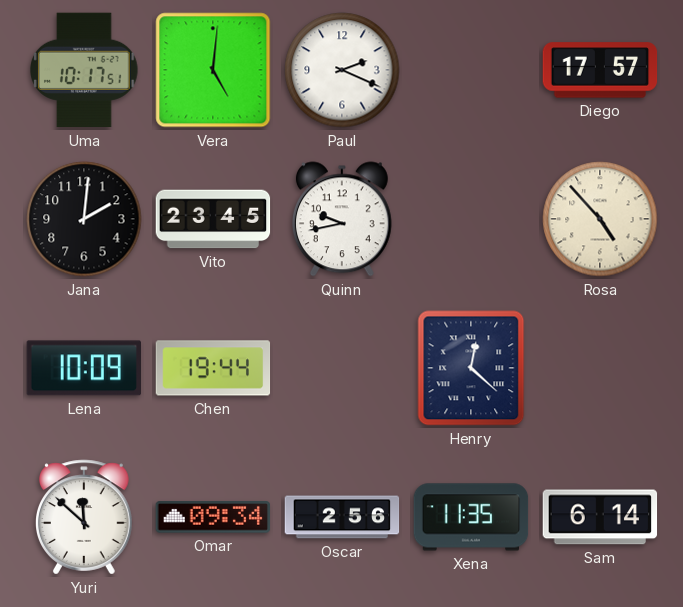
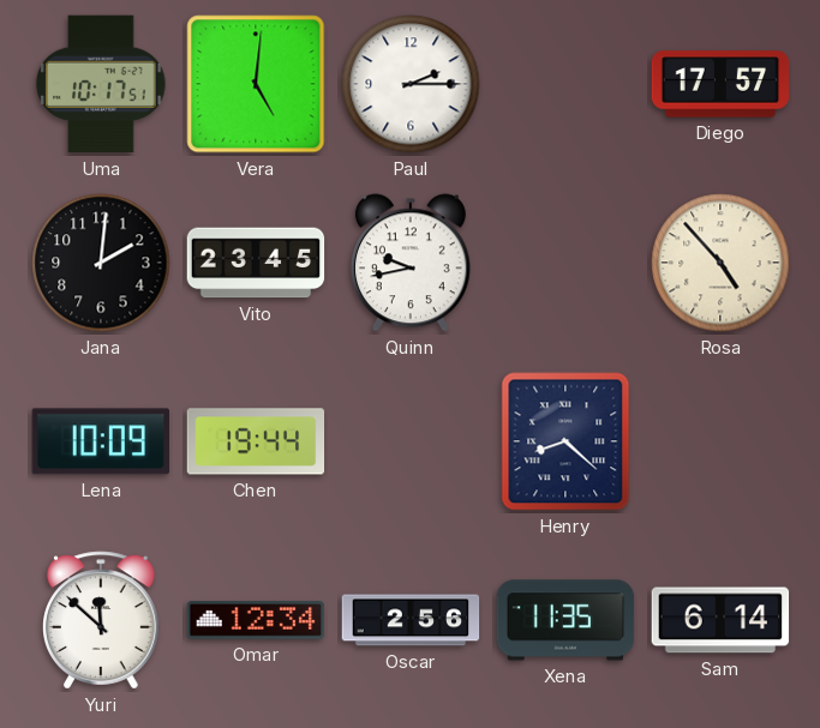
Paul: 2:19 -> 2:15
Henry: 12:22 -> 8:22
Omar: 09:34 -> 12:34
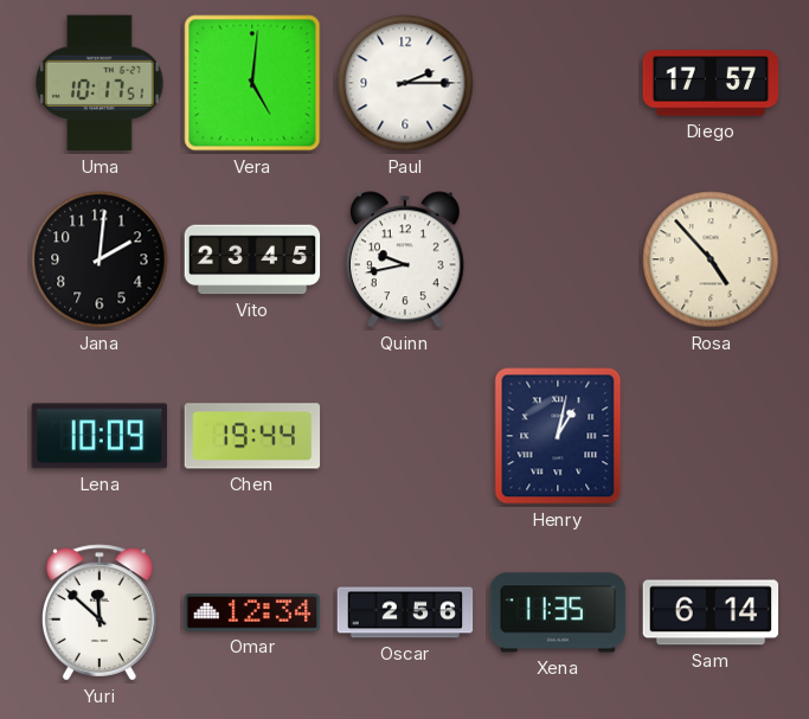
Henry: 8:22 -> 1:02
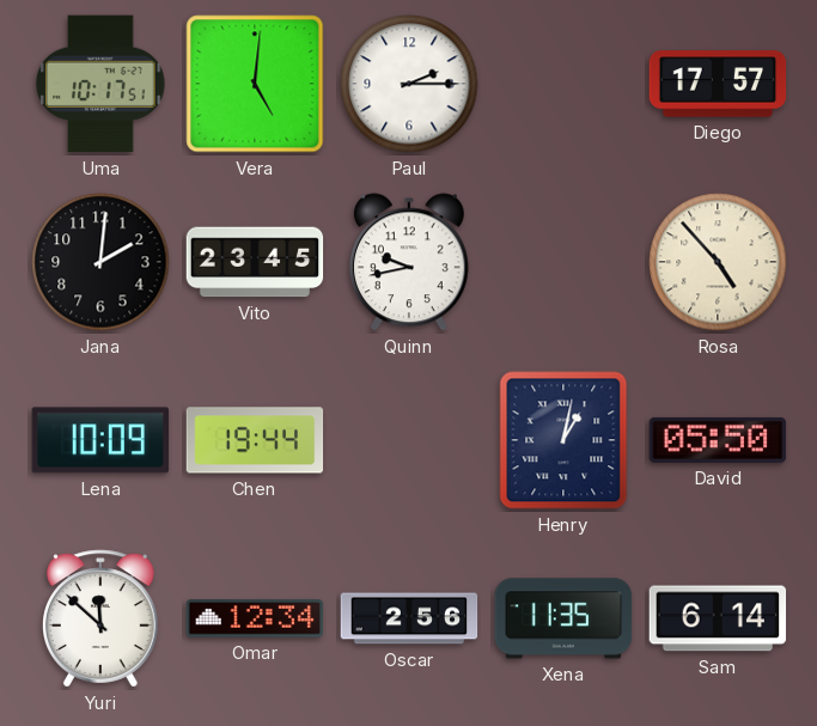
David: none -> 05:50
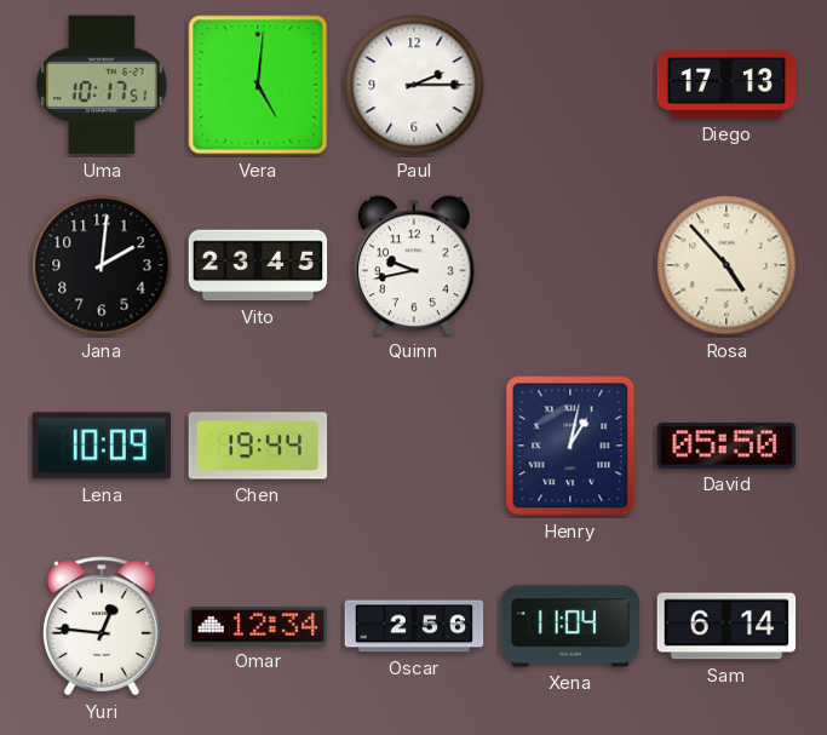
Diego: 17:57 -> 17:13
Yuri: 11:52 -> 12:46
Xena: 11:35 -> 11:04
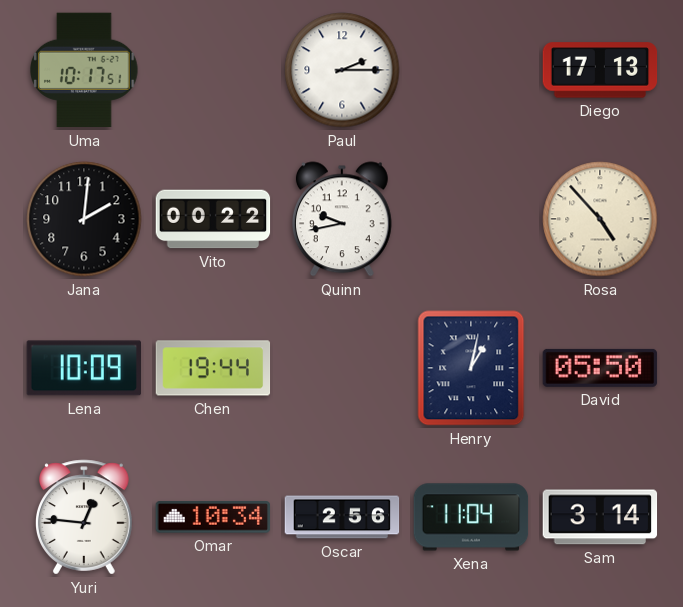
Vera: 5:01 -> none
Vito: 23:45 -> 00:22
Omar: 12:34 -> 10:34
Sam: 6:14 -> 3:14
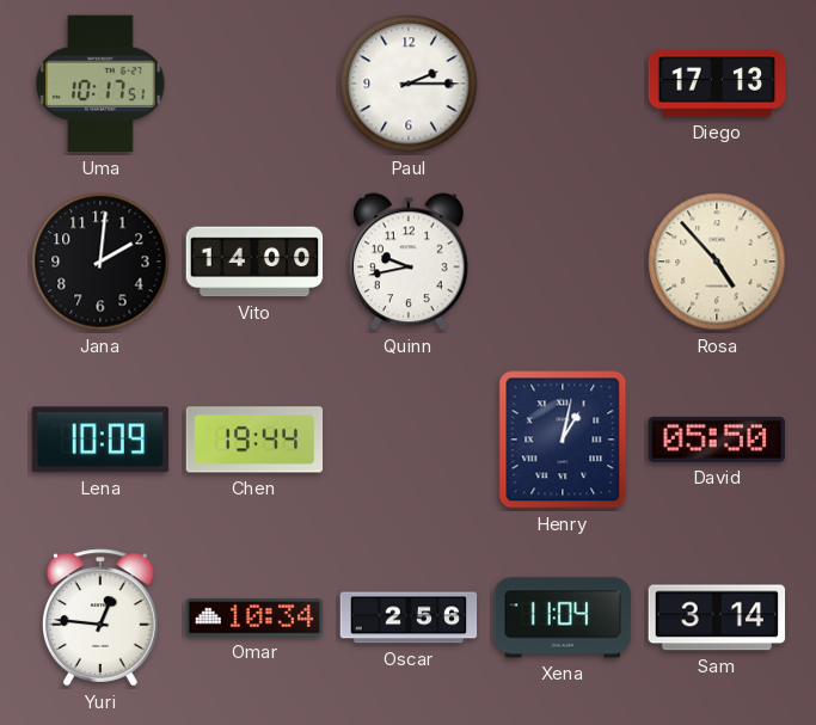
Vito: 00:22 -> 14:00
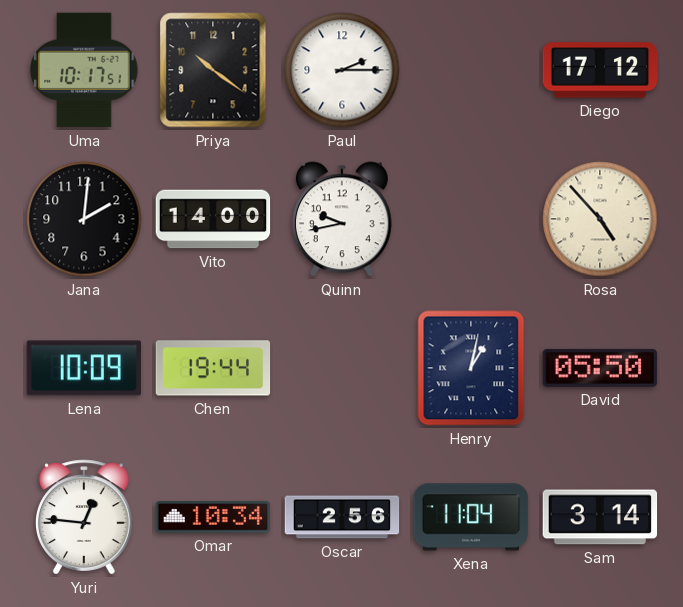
Priya: none -> 10:21
Diego: 17:13 -> 17:12
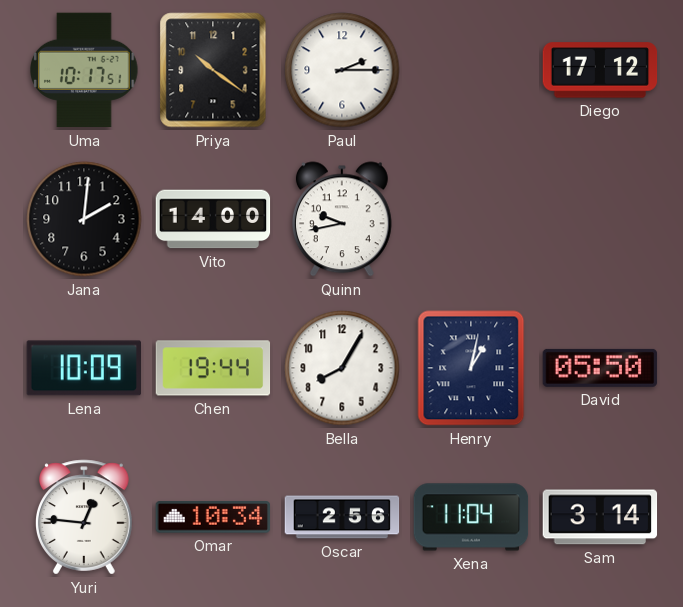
Rosa: 4:53 -> none
Bella: none -> 8:05
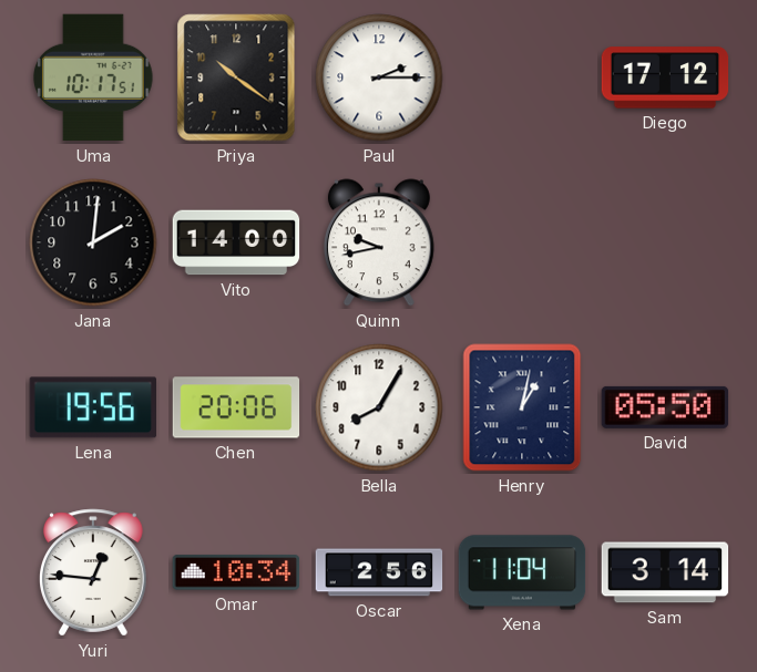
Lena: 10:09 -> 19:56
Chen: 19:44 -> 20:06
